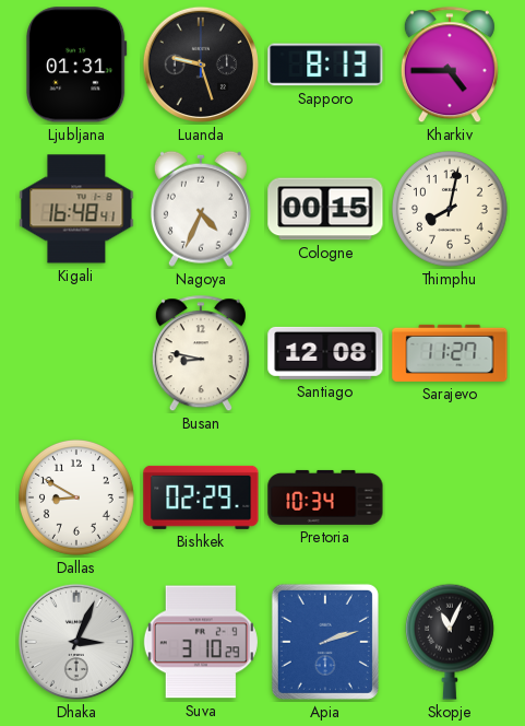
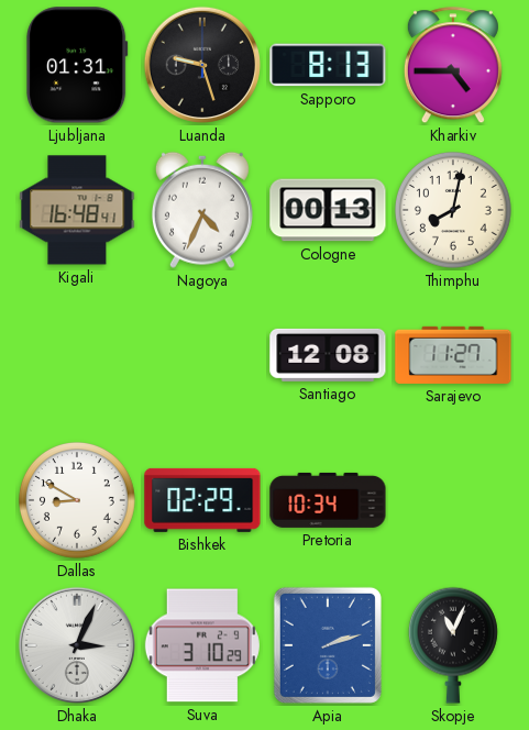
Cologne: 00:15 -> 00:13
Busan: 8:47 -> none
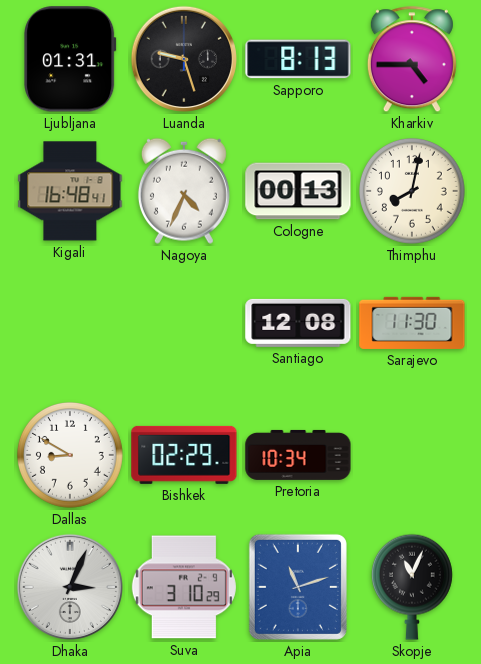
Sarajevo: 11:27 -> 11:30
Apia: 2:12 -> 11:12
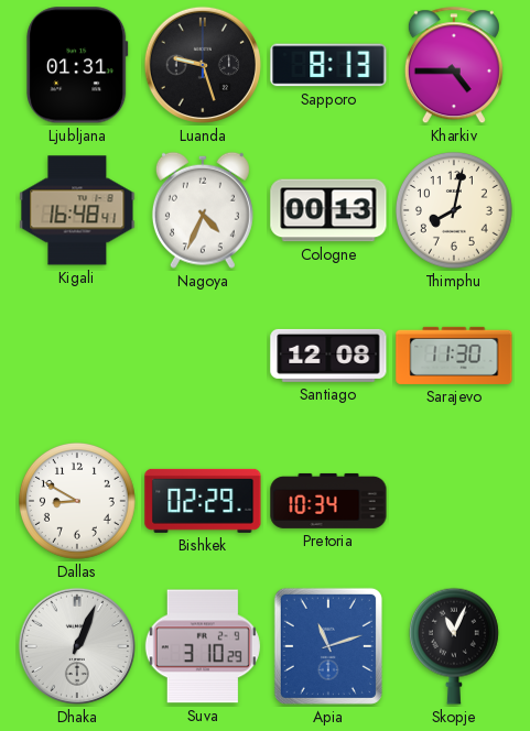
Dhaka: 3:04 -> 1:04
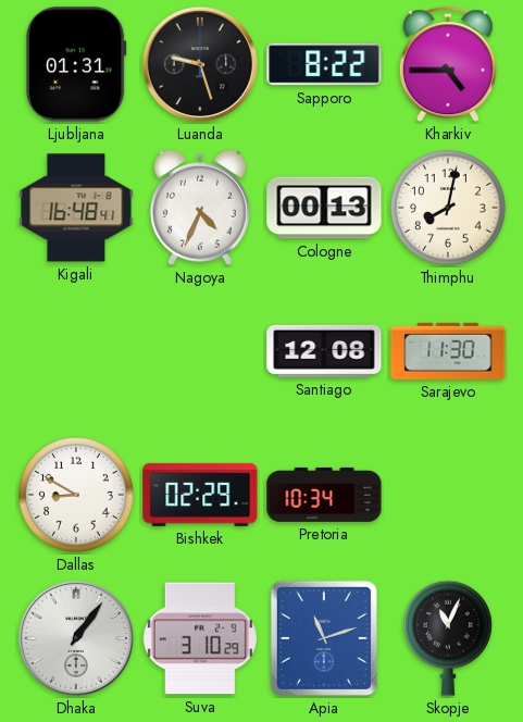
Sapporo: 8:13 -> 8:22
Dhaka: 1:04 -> 1:06
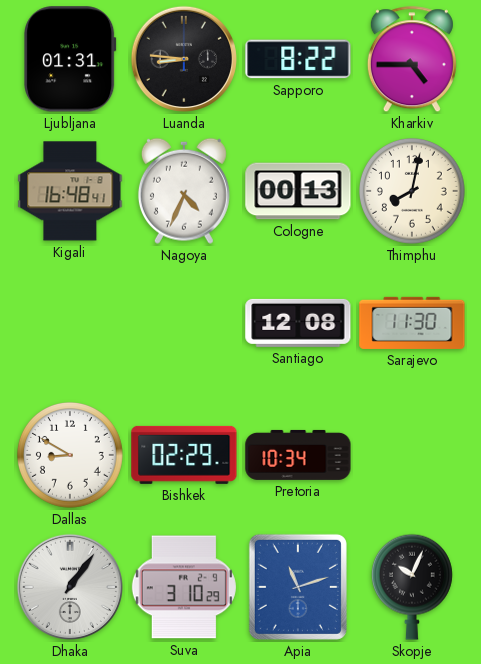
Luanda: 9:27 -> 8:46
Skopje: 11:04 -> 10:04
